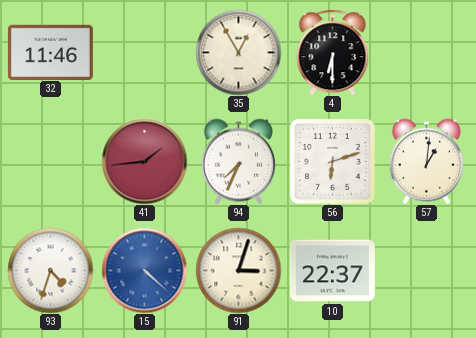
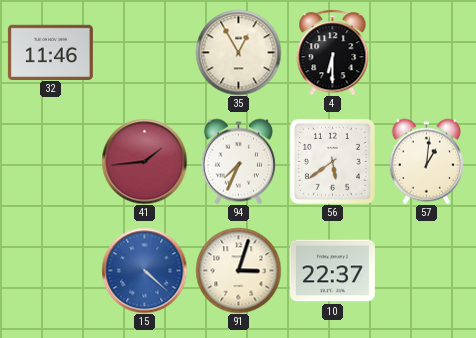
56: 6:12 -> 5:39
93: 4:33 -> none
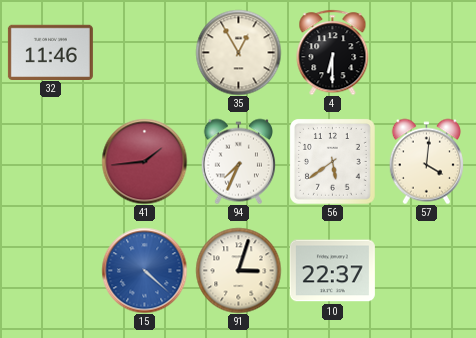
57: 1:01 -> 4:01
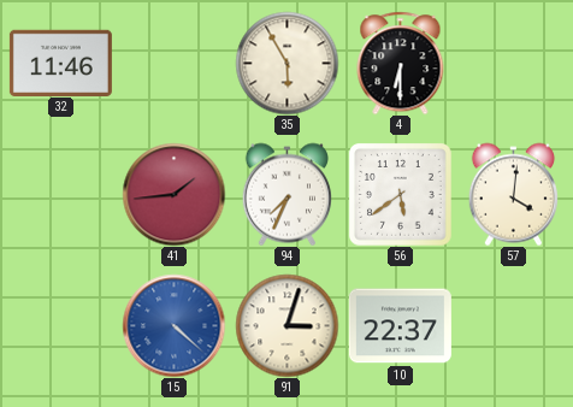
35: 12:55 -> 5:55
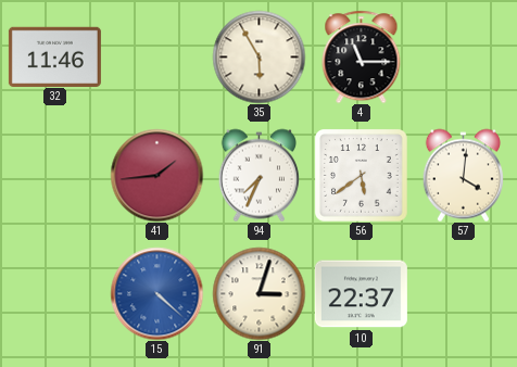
4: 6:30 -> 11:15
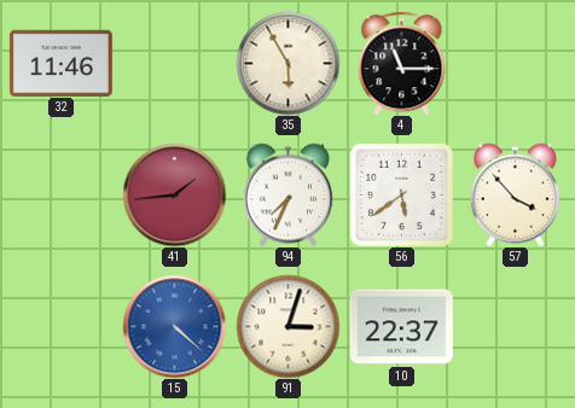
57: 4:01 -> 3:53
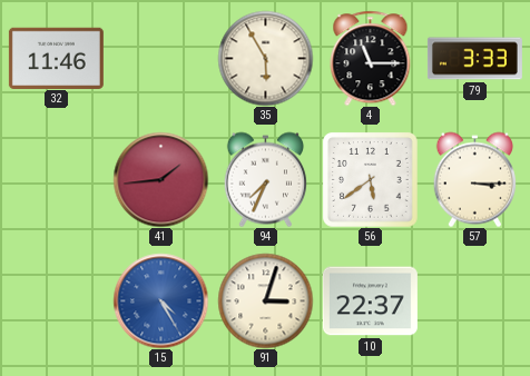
79: none -> 3:33
57: 3:53 -> 3:15
15: 4:22 -> 4:25
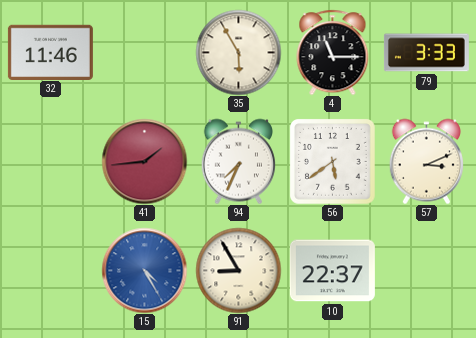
57: 3:15 -> 3:11
91: 3:03 -> 8:55
